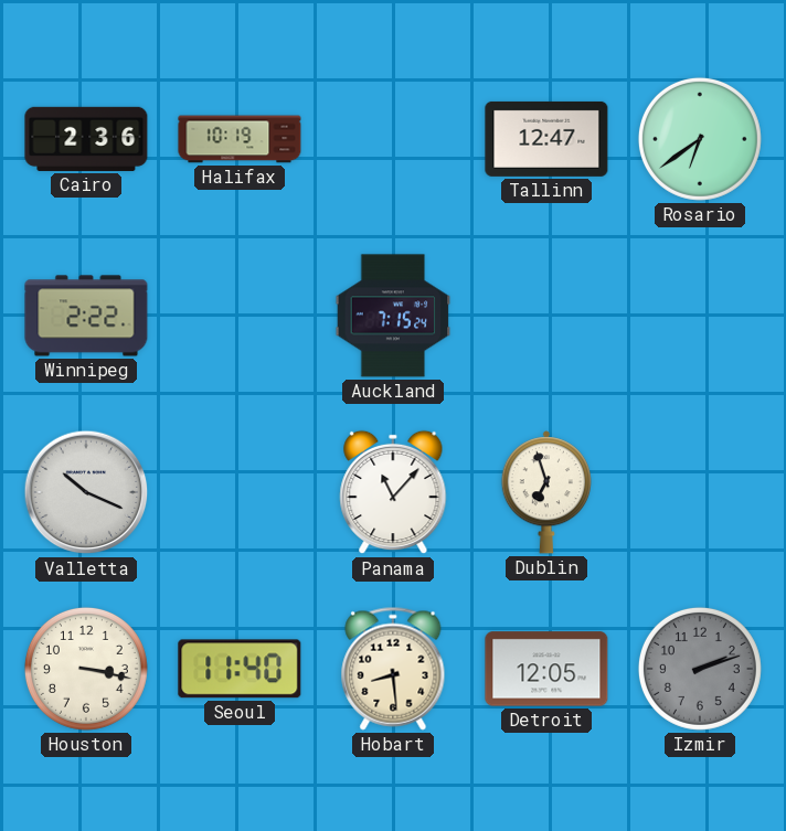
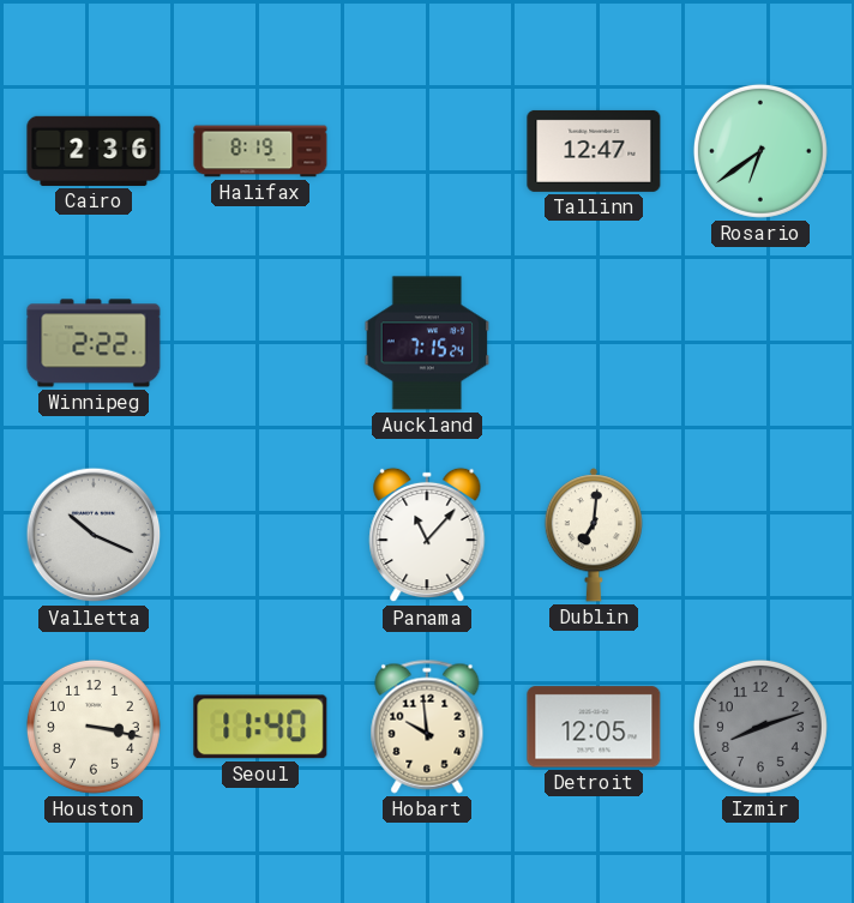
Halifax: 10:19 -> 8:19
Dublin: 6:57 -> 7:01
Hobart: 8:29 -> 9:59
Izmir: 2:12 -> 8:12
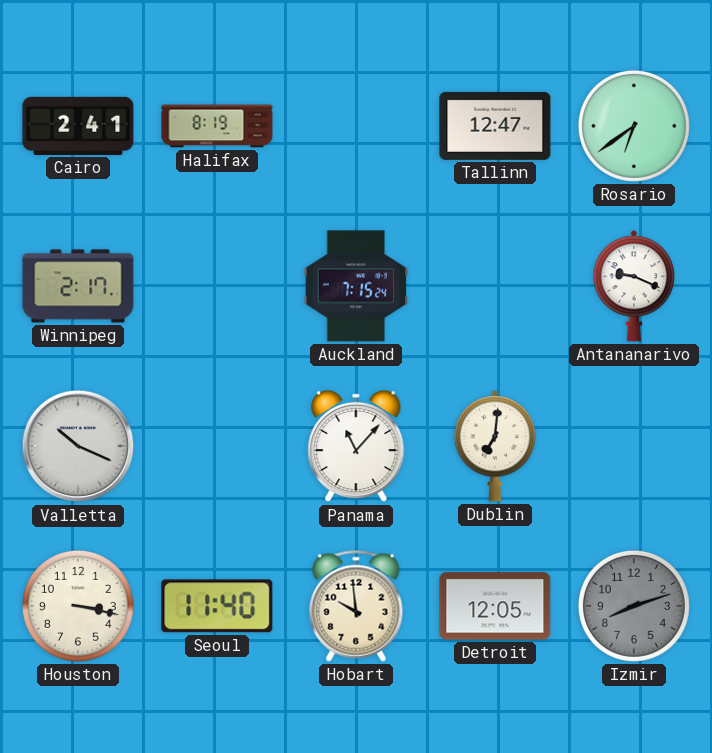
Cairo: 2:36 -> 2:41
Winnipeg: 2:22 -> 2:17
Antananarivo: none -> 9:19
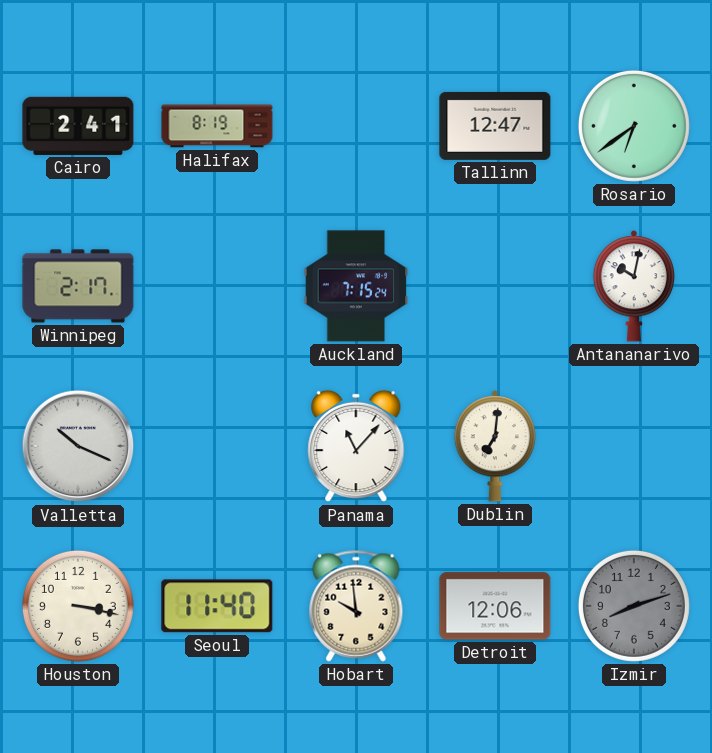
Antananarivo: 9:19 -> 10:02
Detroit: 12:05 -> 12:06
